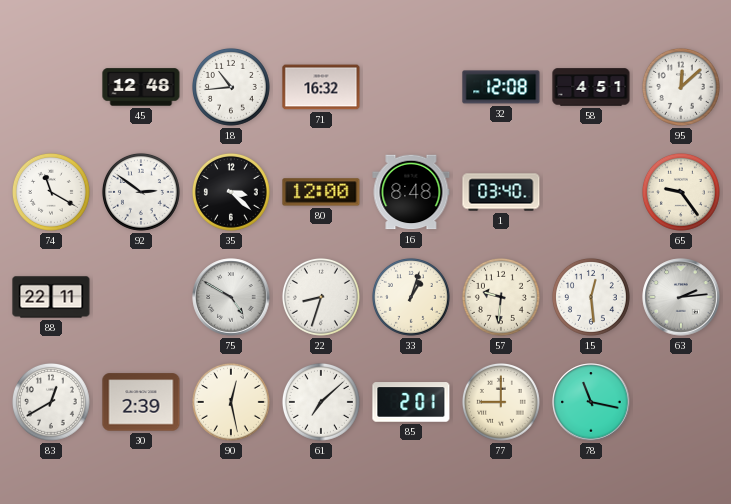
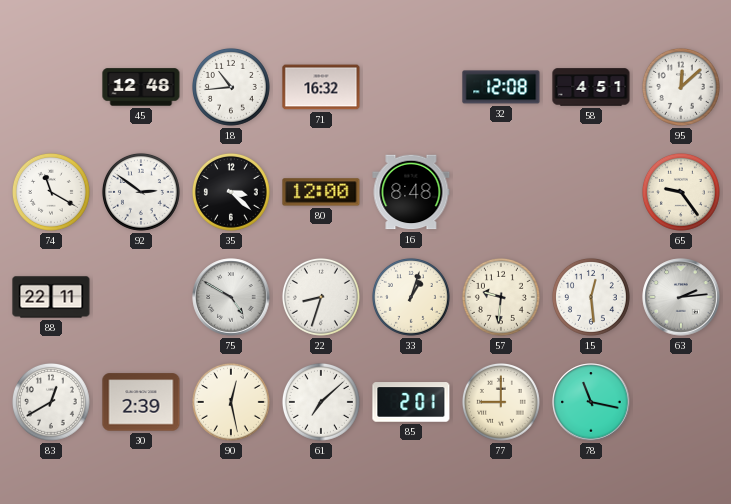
1: 03:40 -> none
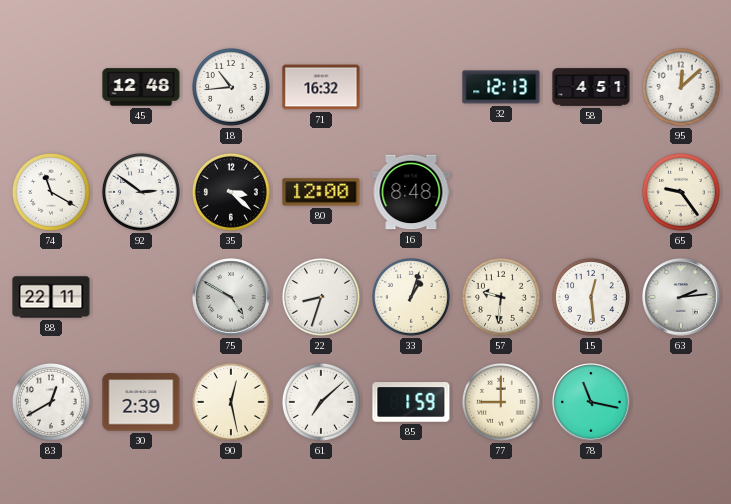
32: 12:08 -> 12:13
85: 2:01 -> 1:59
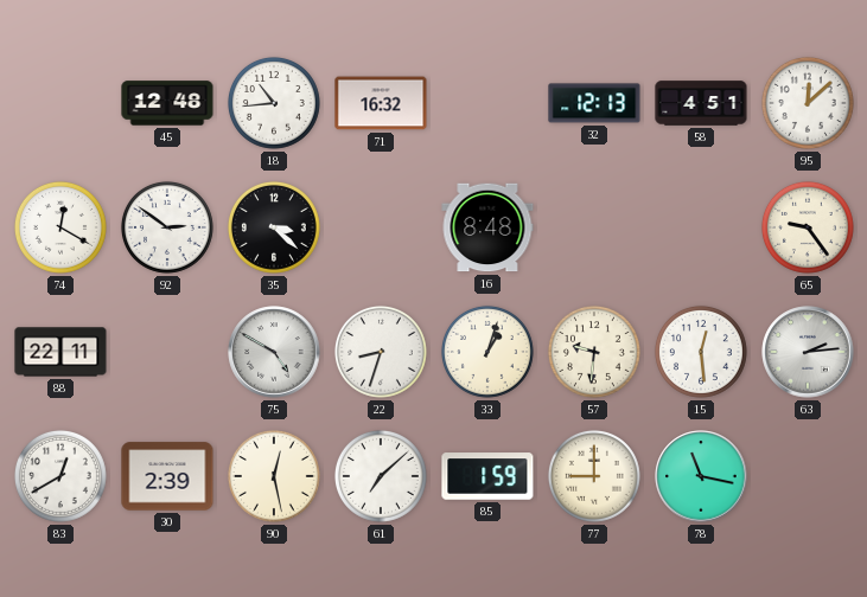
74: 11:20 -> 12:20
80: 12:00 -> none
